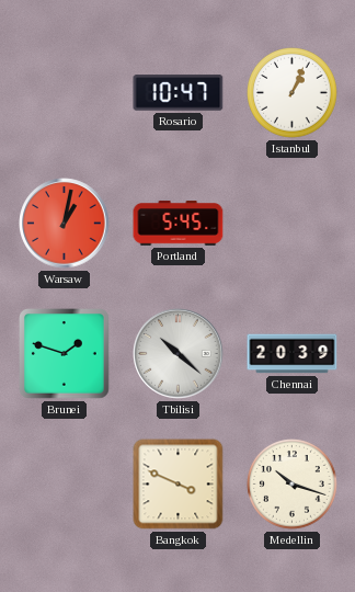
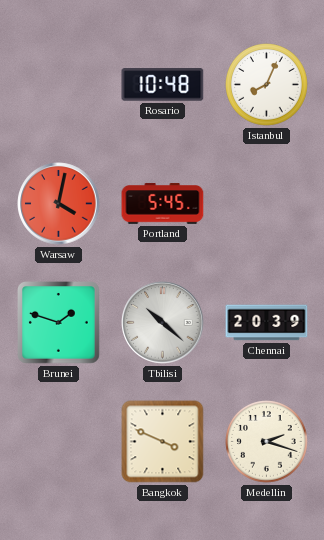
Rosario: 10:47 -> 10:48
Istanbul: 1:04 -> 8:04
Warsaw: 1:02 -> 4:02
Medellin: 10:18 -> 2:18
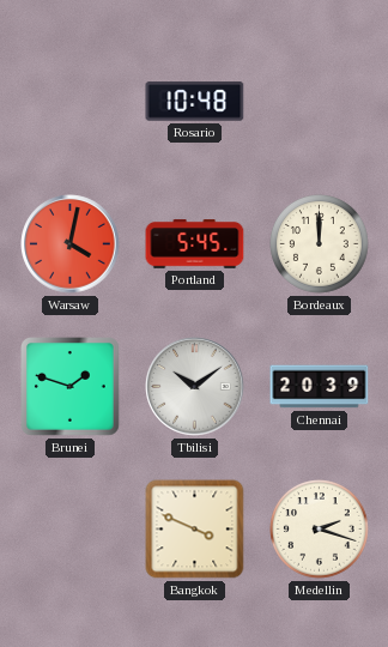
Istanbul: 8:04 -> none
Bordeaux: none -> 12:00
Tbilisi: 10:22 -> 10:09
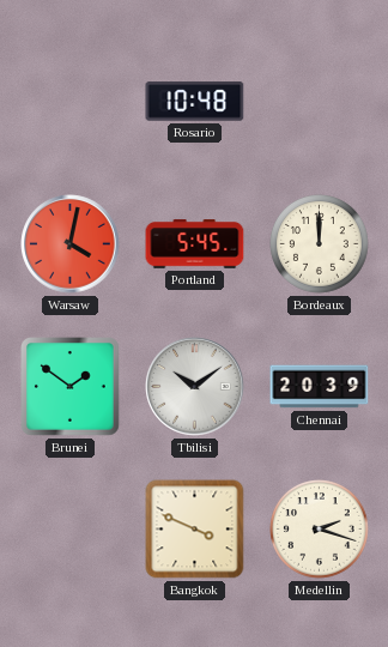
Brunei: 1:48 -> 1:51
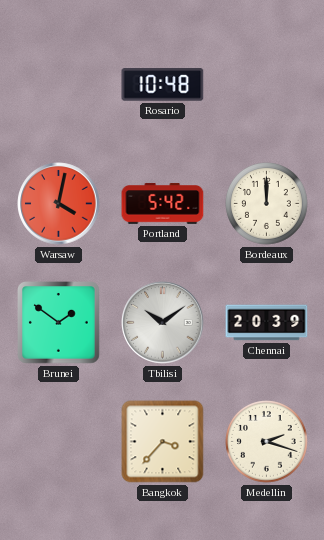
Portland: 5:45 -> 5:42
Bangkok: 3:49 -> 3:37
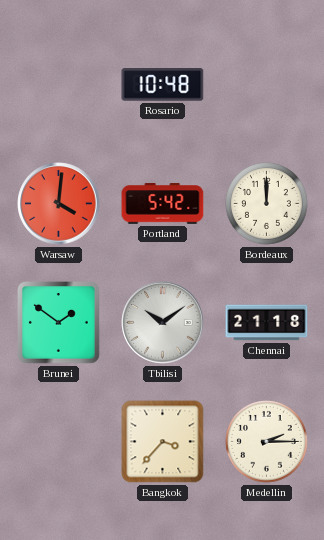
Warsaw: 4:02 -> 4:01
Chennai: 20:39 -> 21:18
Medellin: 2:18 -> 2:15
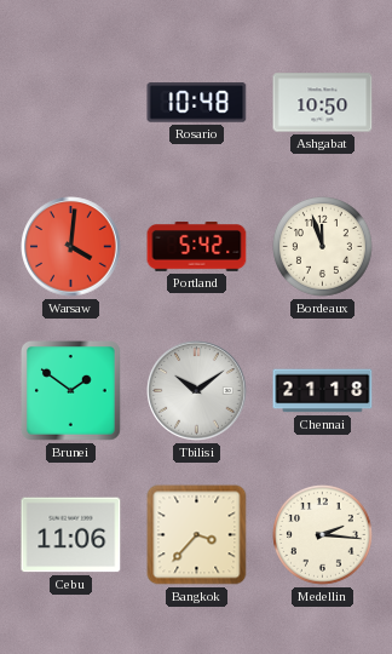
Ashgabat: none -> 10:50
Bordeaux: 12:00 -> 11:57
Cebu: none -> 11:06
Medellin: 2:15 -> 2:16
